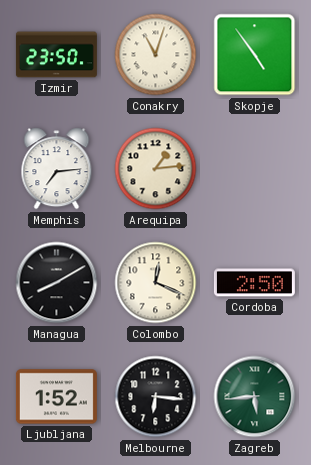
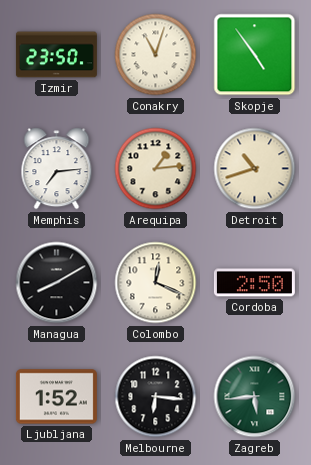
Detroit: none -> 10:42
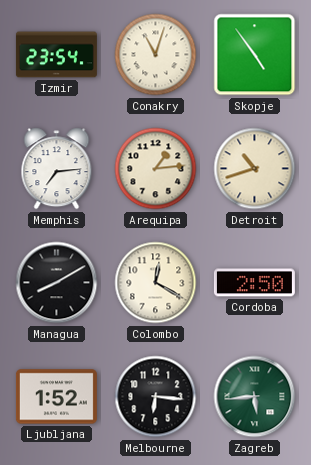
Izmir: 23:50 -> 23:54
Colombo: 12:19 -> 12:20
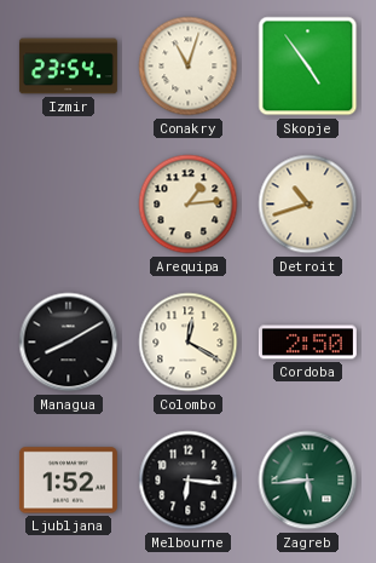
Memphis: 7:14 -> none
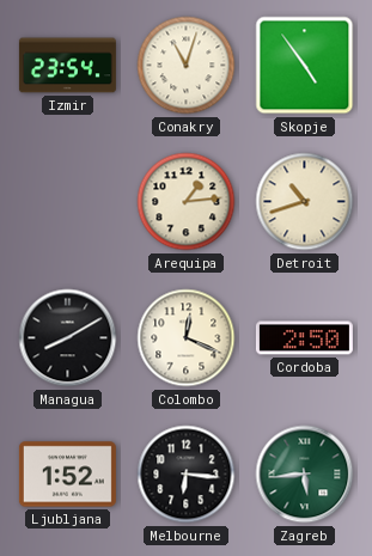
Colombo: 12:20 -> 12:19
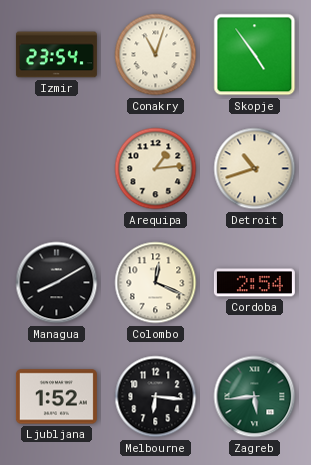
Cordoba: 2:50 -> 2:54
